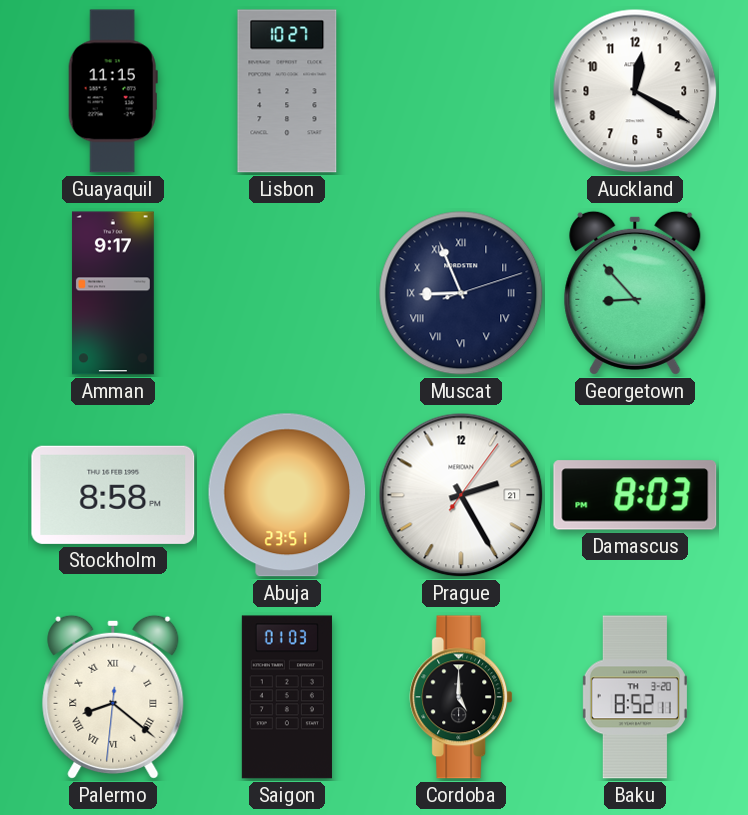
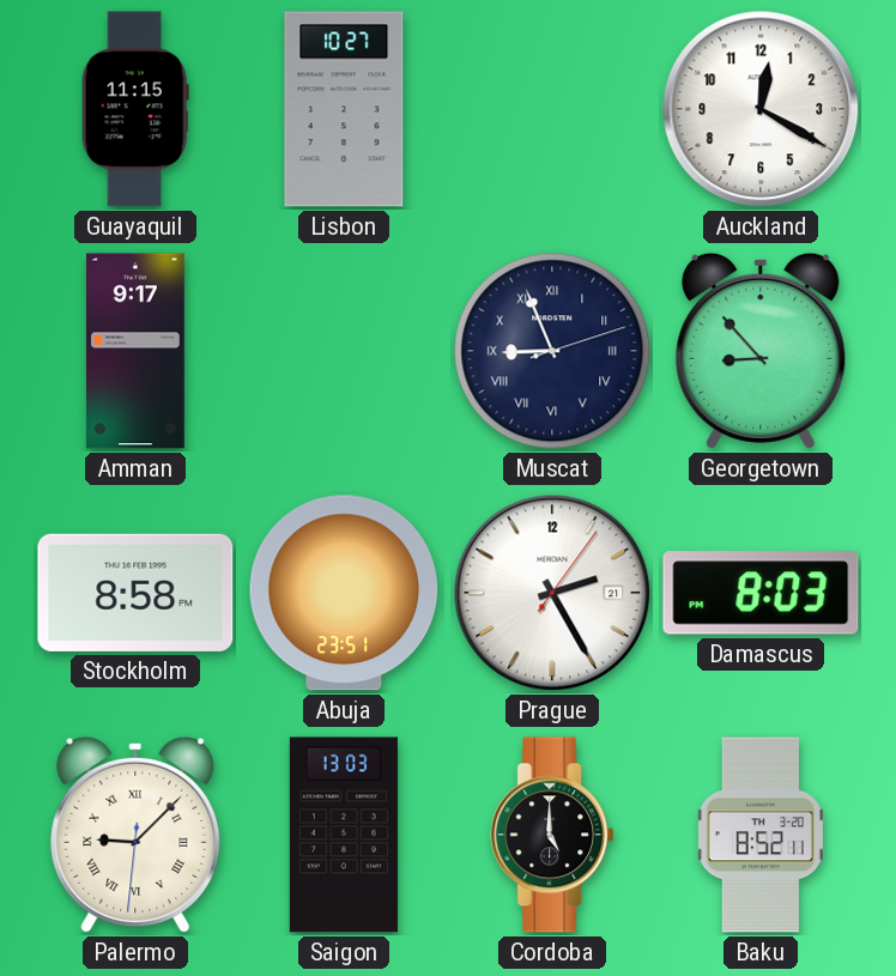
Palermo: 8:21 -> 9:07
Saigon: 01:03 -> 13:03
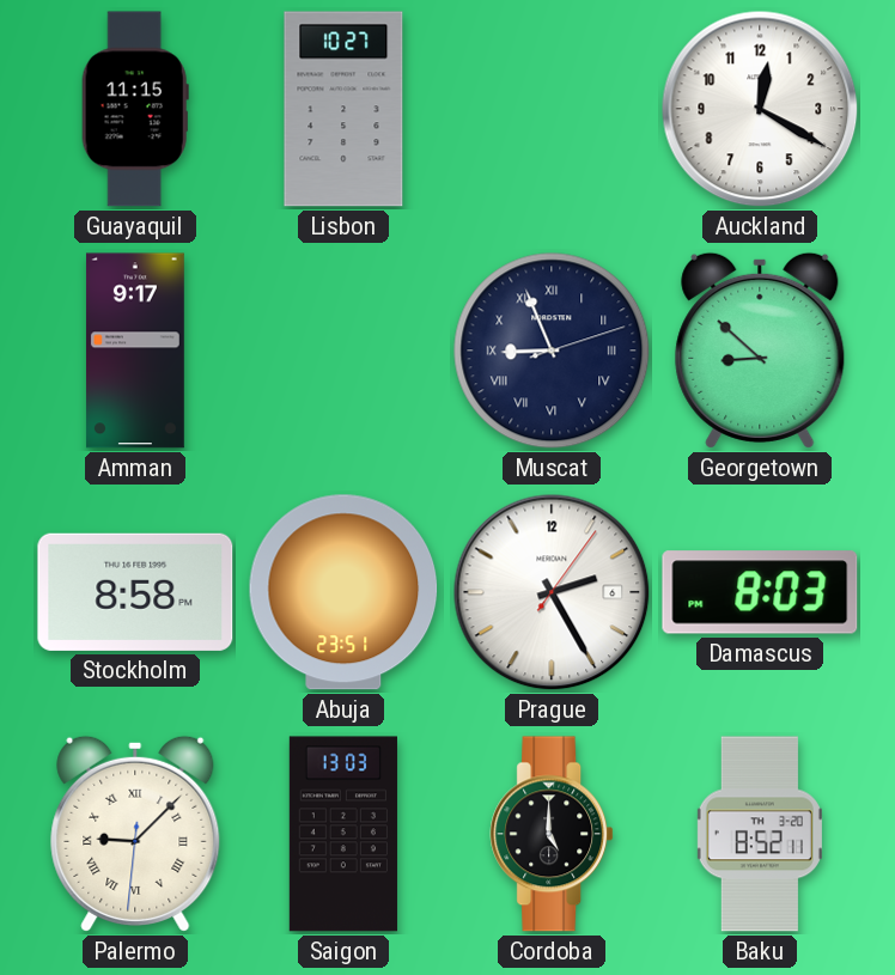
Georgetown: 8:53 -> 8:52
Prague date: 21 -> 6
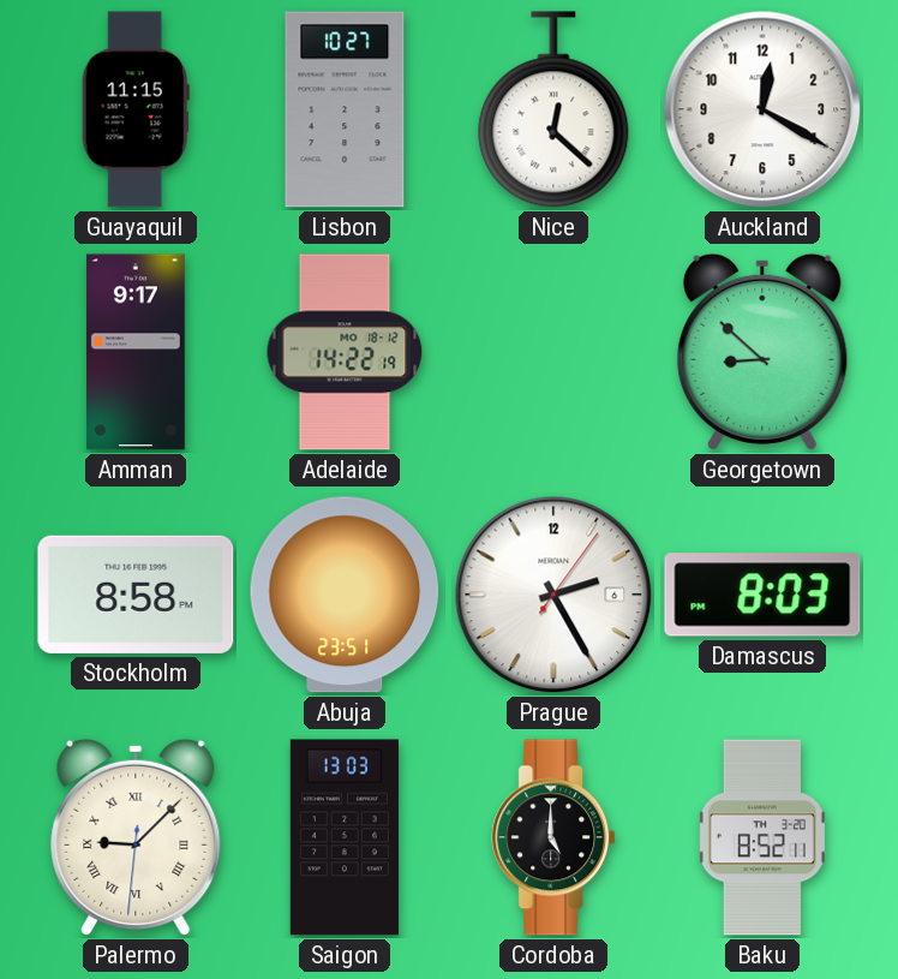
Nice: none -> 12:22
Adelaide: none -> 14:22
Muscat: 8:56 -> none
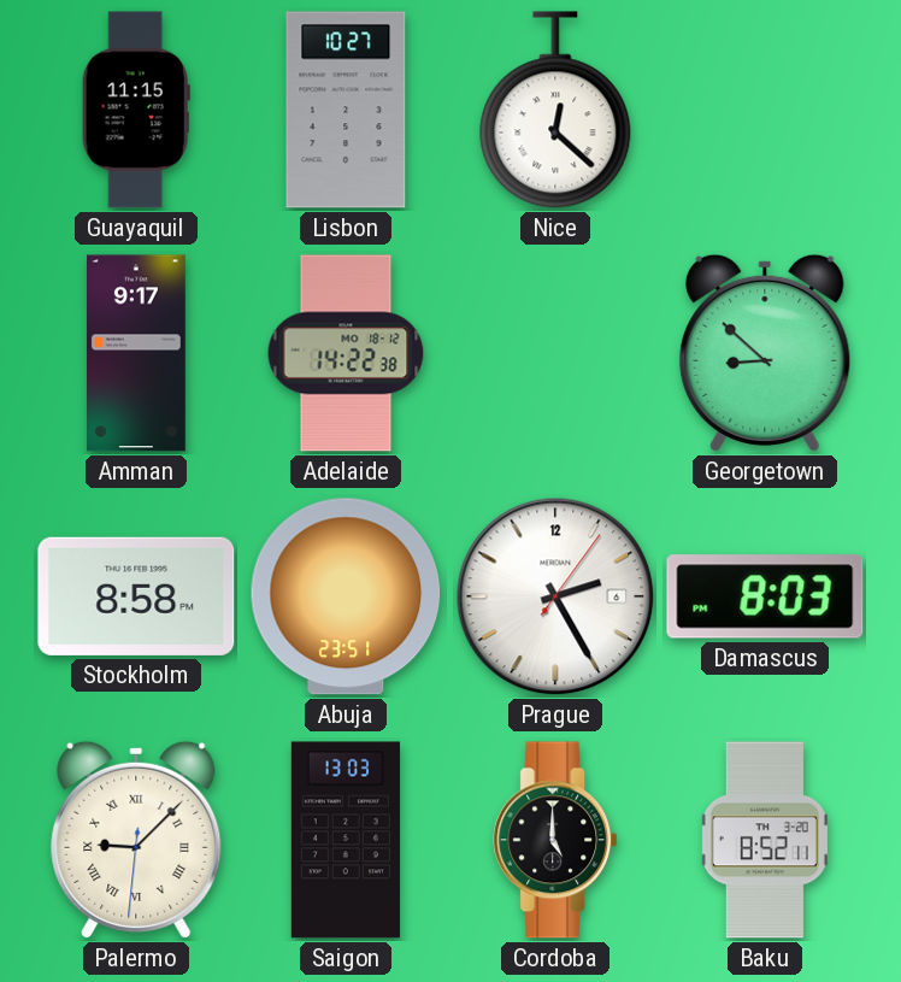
Auckland: 12:20 -> none
Adelaide: 14:22:19 -> 14:22:38
